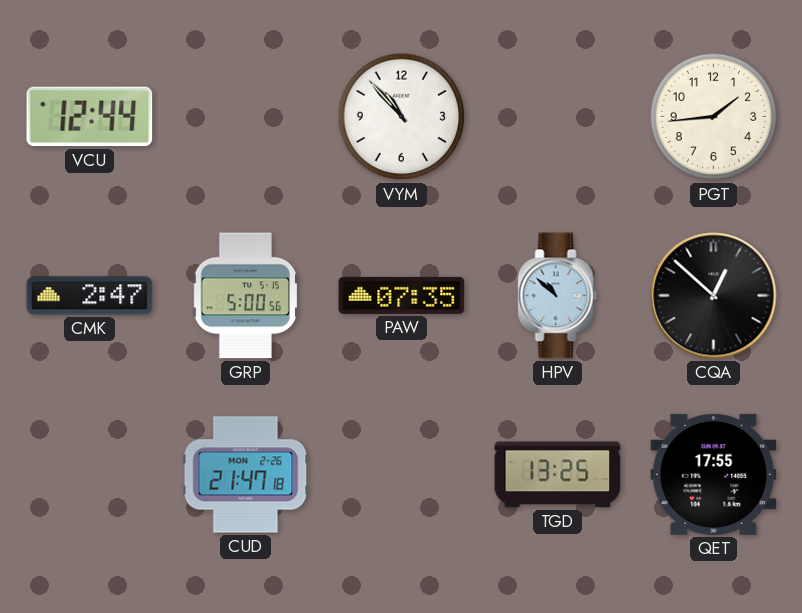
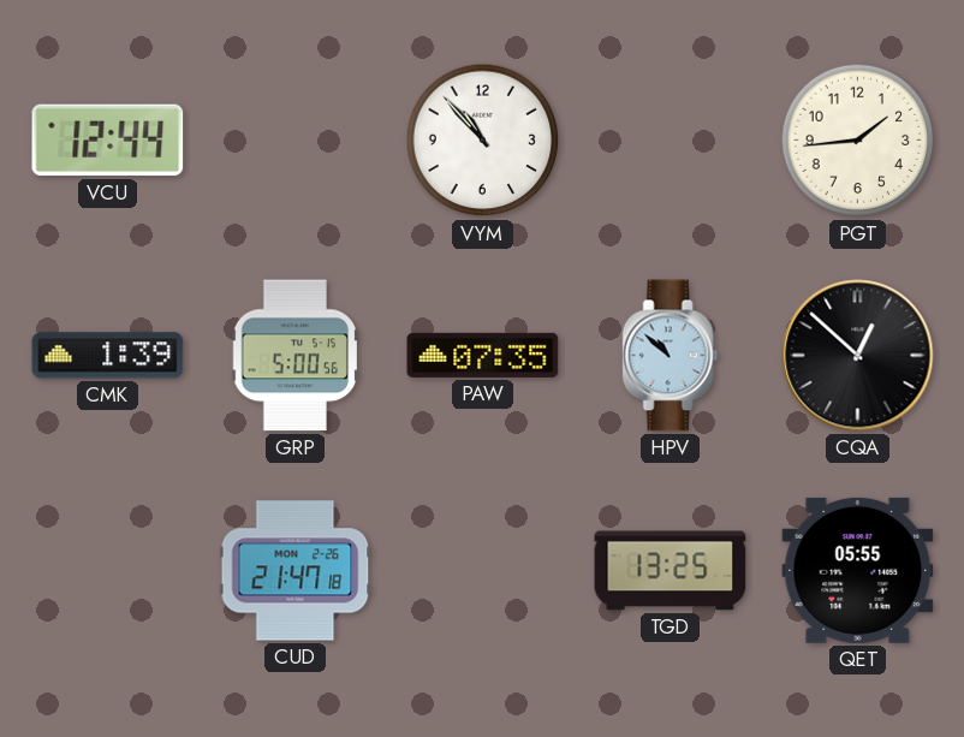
CMK: 2:47 -> 1:39
QET: 17:55 -> 05:55
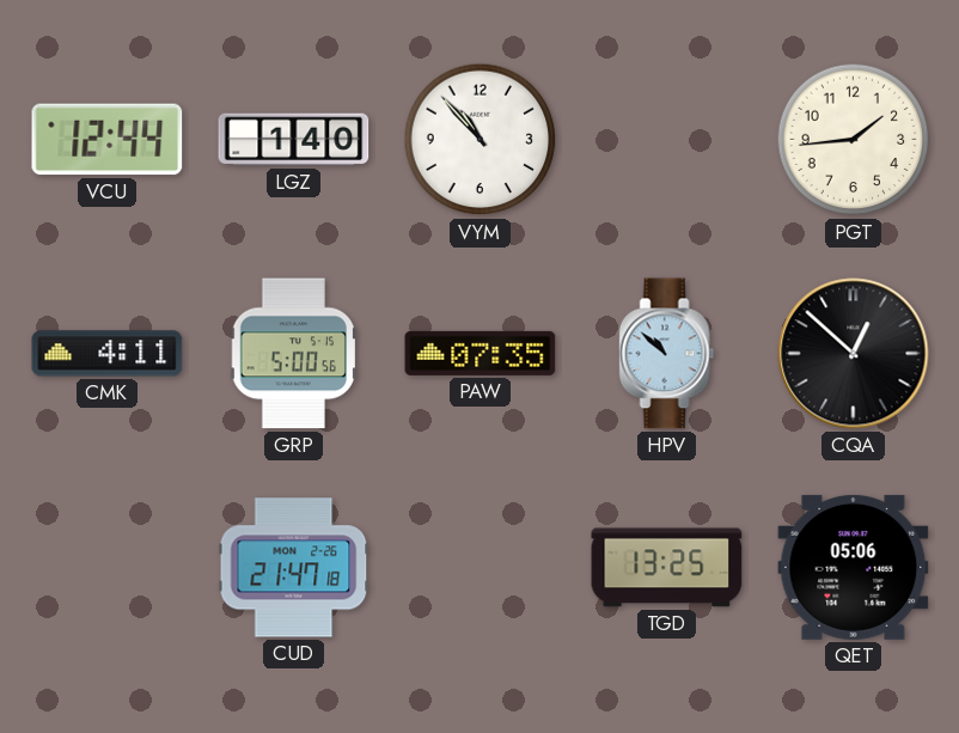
LGZ: none -> 1:40
CMK: 1:39 -> 4:11
QET: 05:55 -> 05:06
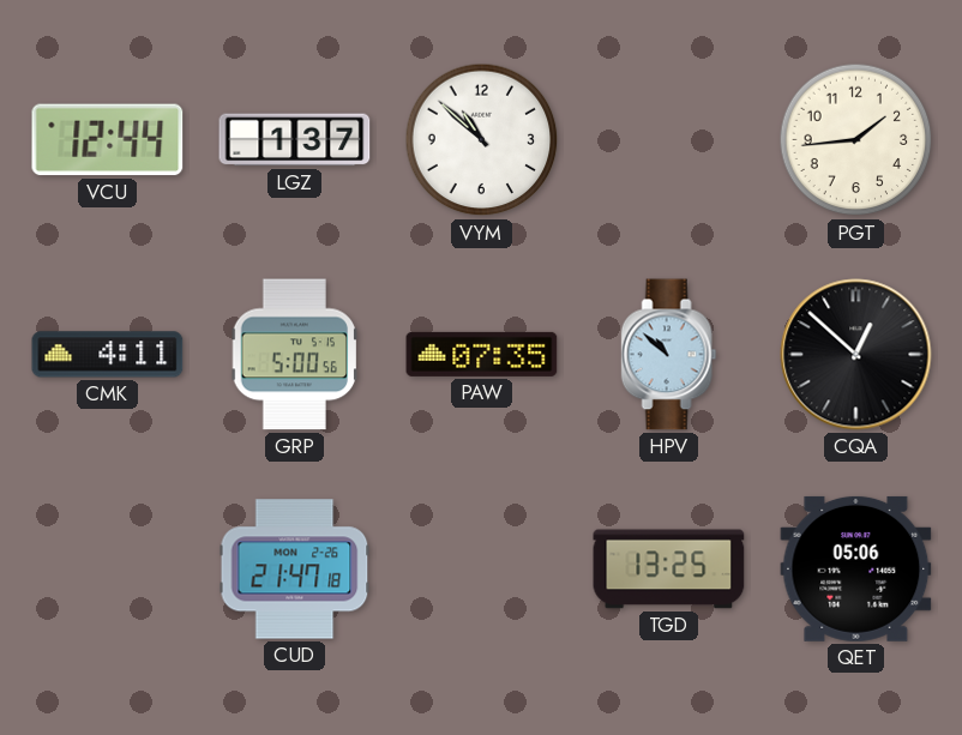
LGZ: 1:40 -> 1:37
VYM: 10:53 -> 10:52
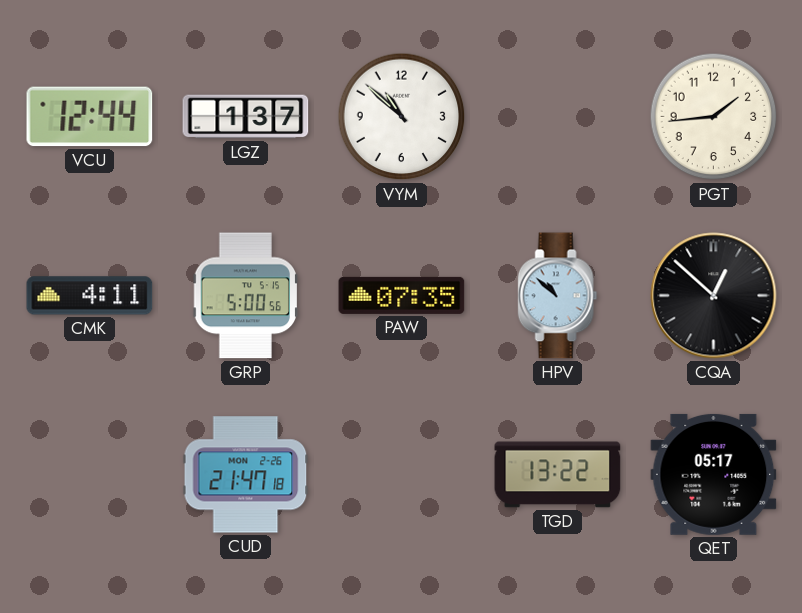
TGD: 13:25 -> 13:22
QET: 05:06 -> 05:17
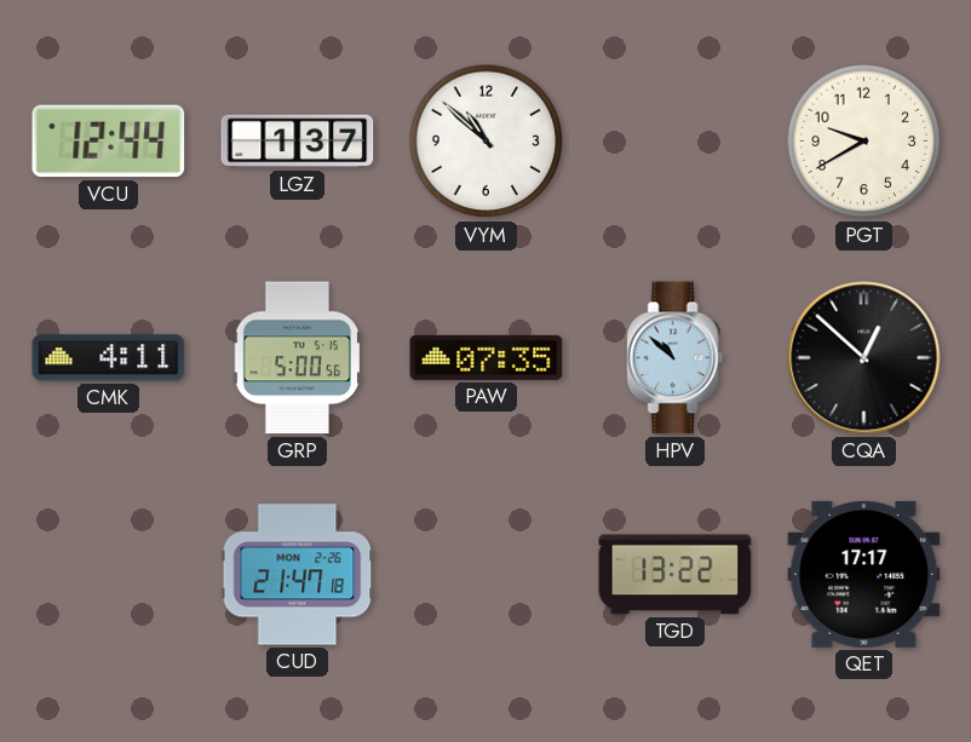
PGT: 1:44 -> 9:40
QET: 05:17 -> 17:17
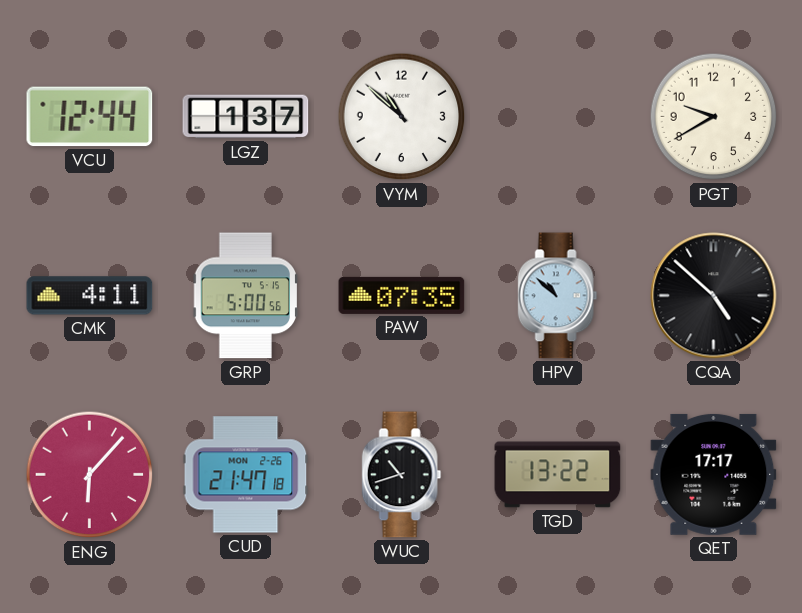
CQA: 12:52 -> 4:52
ENG: none -> 6:07
WUC: none -> 10:42
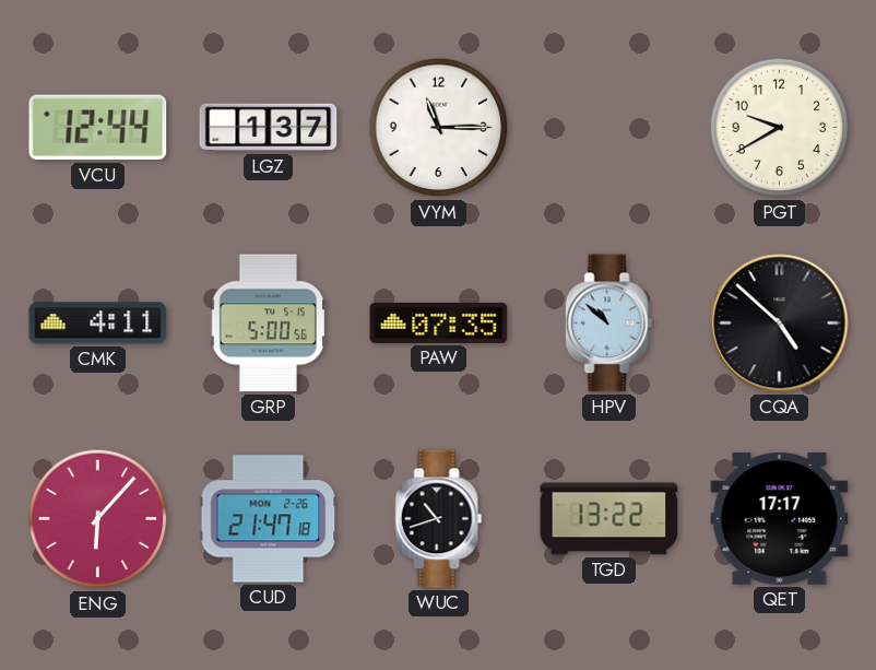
VYM: 10:52 -> 11:15
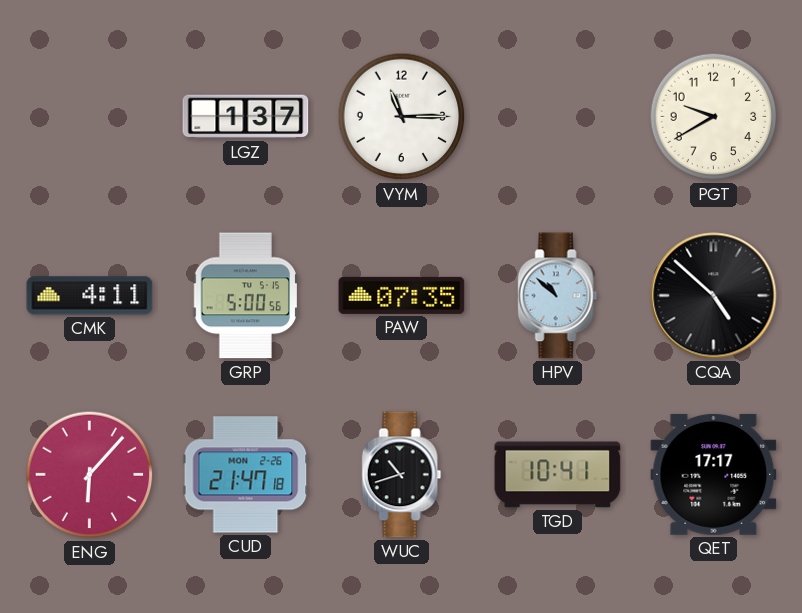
VCU: 12:44 -> none
TGD: 13:22 -> 10:41
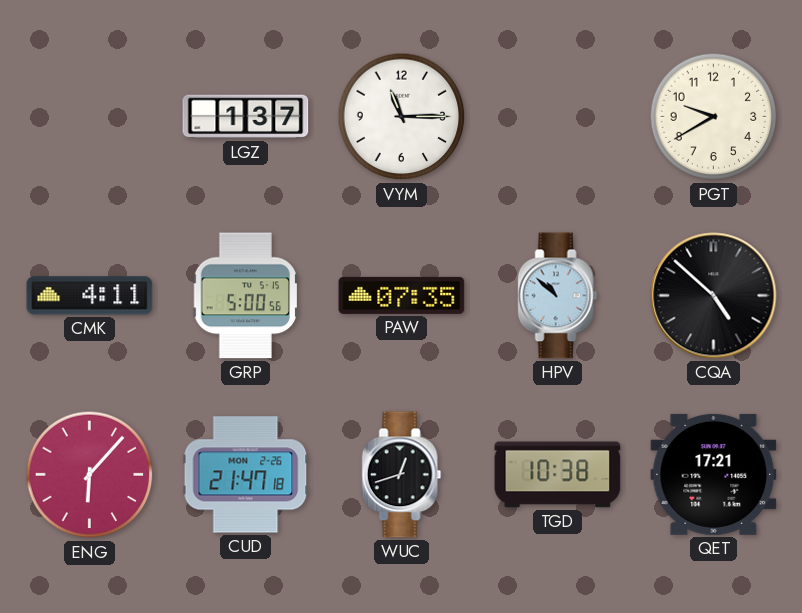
WUC: 10:42 -> 12:42
TGD: 10:41 -> 10:38
QET: 17:17 -> 17:21
